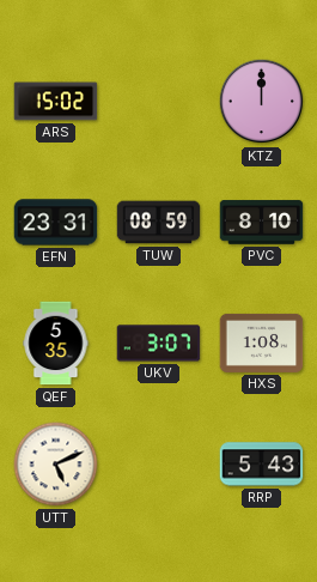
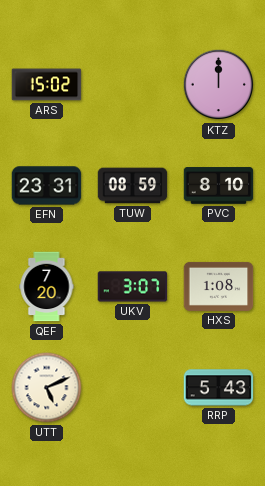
QEF: 5:35 -> 7:20
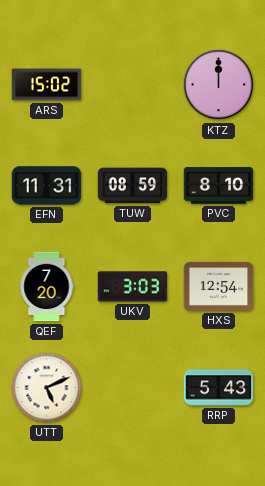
EFN: 23:31 -> 11:31
UKV: 3:07 -> 3:03
HXS: 1:08 -> 12:54
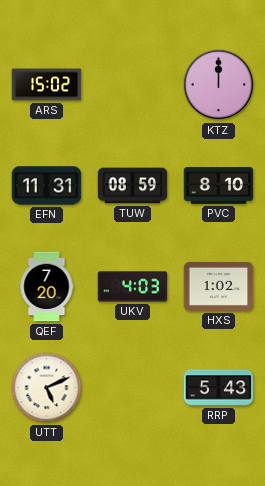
UKV: 3:03 -> 4:03
HXS: 12:54 -> 1:02
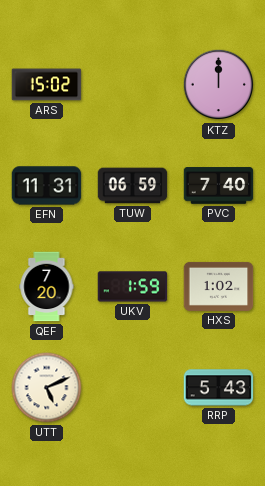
TUW: 08:59 -> 06:59
PVC: 8:10 -> 7:40
UKV: 4:03 -> 1:59
